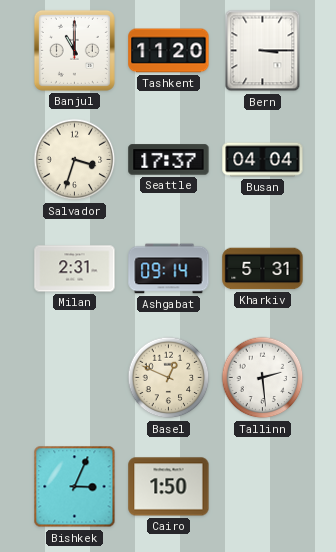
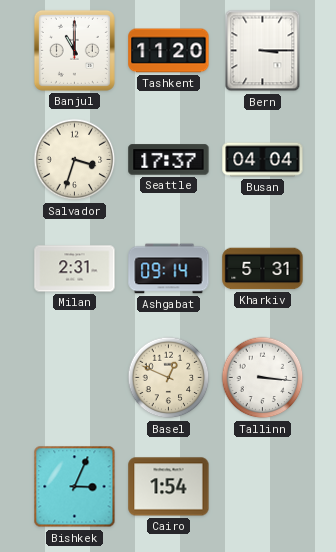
Tallinn: 2:29 -> 3:16
Cairo: 1:50 -> 1:54
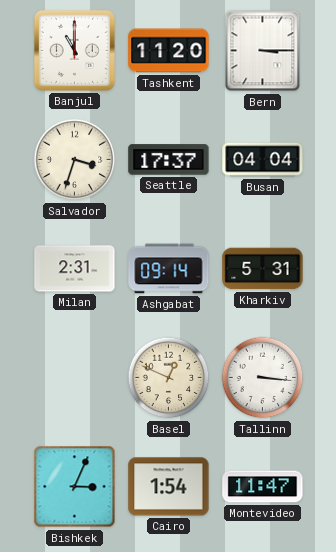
Montevideo: none -> 11:47
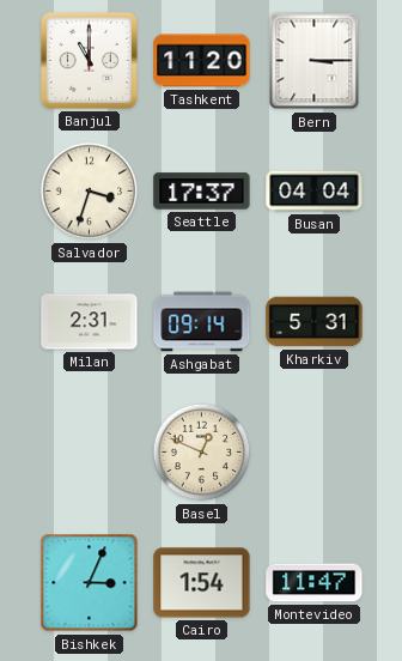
Tallinn: 3:16 -> none
